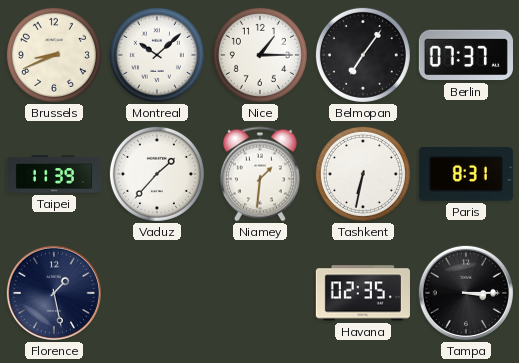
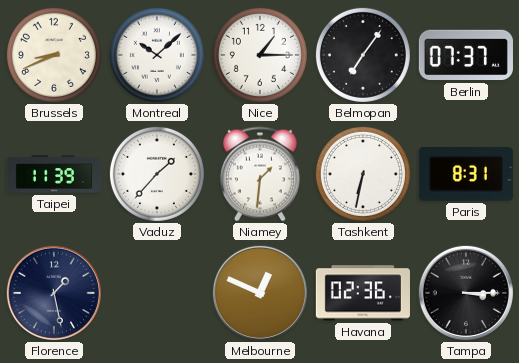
Melbourne: none -> 12:49
Havana: 02:35 -> 02:36
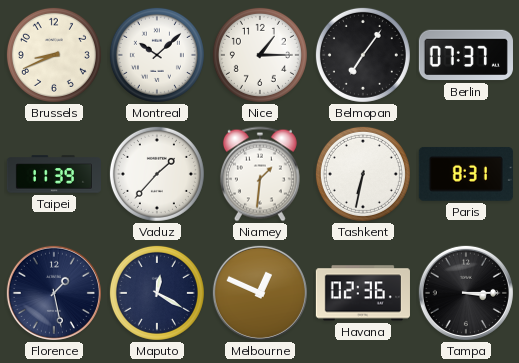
Maputo: none -> 12:20
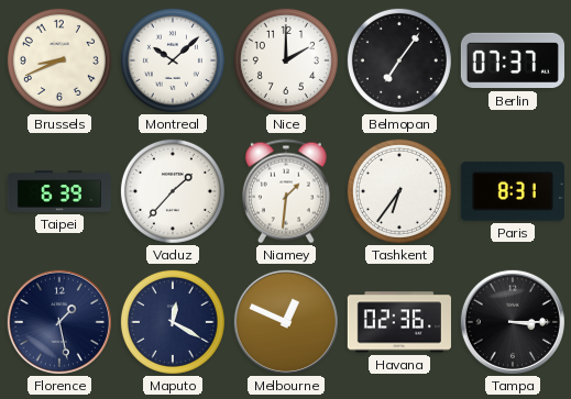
Nice: 1:15 -> 2:00
Taipei: 11:39 -> 6:39
Tashkent: 6:32 -> 6:36
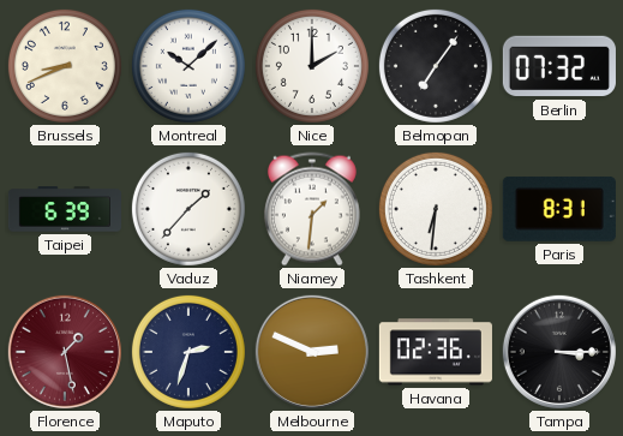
Berlin: 07:37 -> 07:32
Tashkent: 6:36 -> 6:31
Florence dial: navy -> burgundy
Maputo: 12:20 -> 2:33
Melbourne: 12:49 -> 2:49
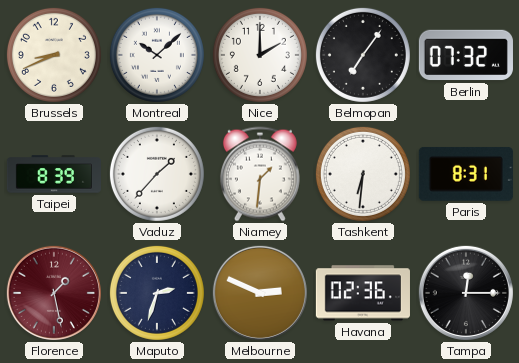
Taipei: 6:39 -> 8:39
Tampa: 3:15 -> 12:15
